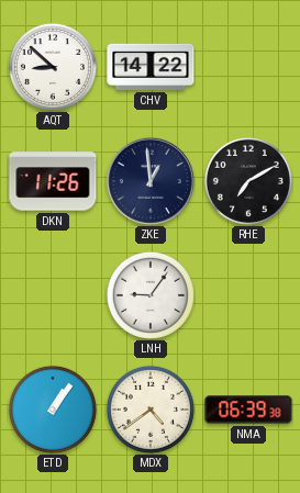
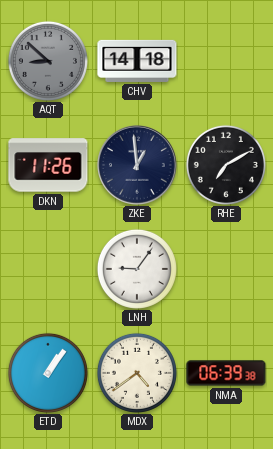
AQT dial: white -> grey
CHV: 14:22 -> 14:18
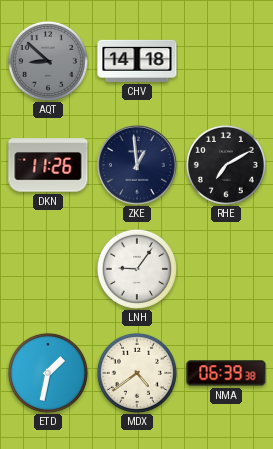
ETD: 1:06 -> 1:32
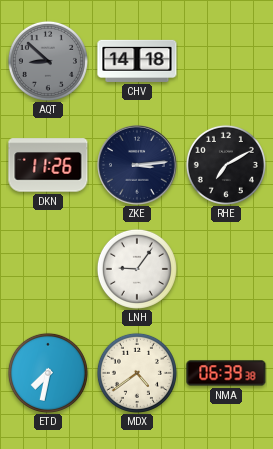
ZKE: 12:59 -> 3:14
ETD: 1:32 -> 7:32
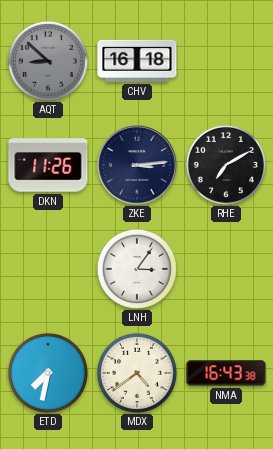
CHV: 14:18 -> 16:18
LNH: 9:06 -> 3:06
NMA: 06:39 -> 16:43
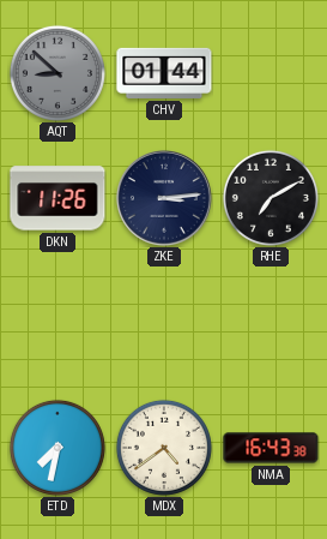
CHV: 16:18 -> 01:44
LNH: 3:06 -> none
